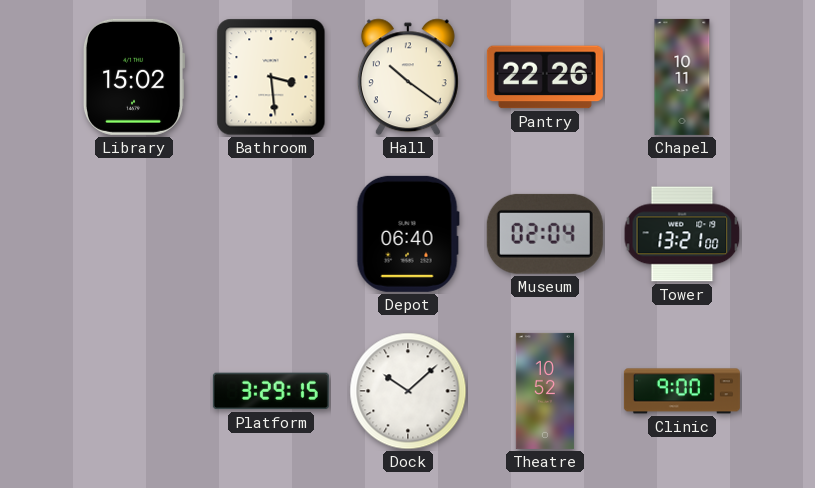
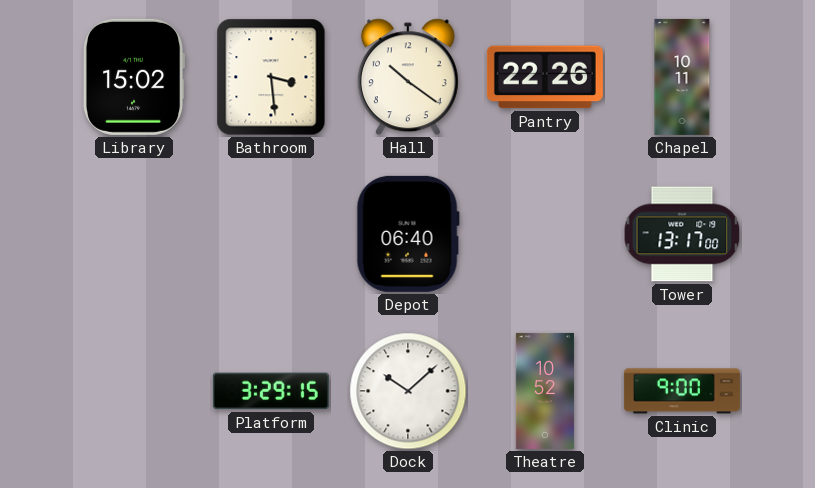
Museum: 02:04 -> none
Tower: 13:21 -> 13:17
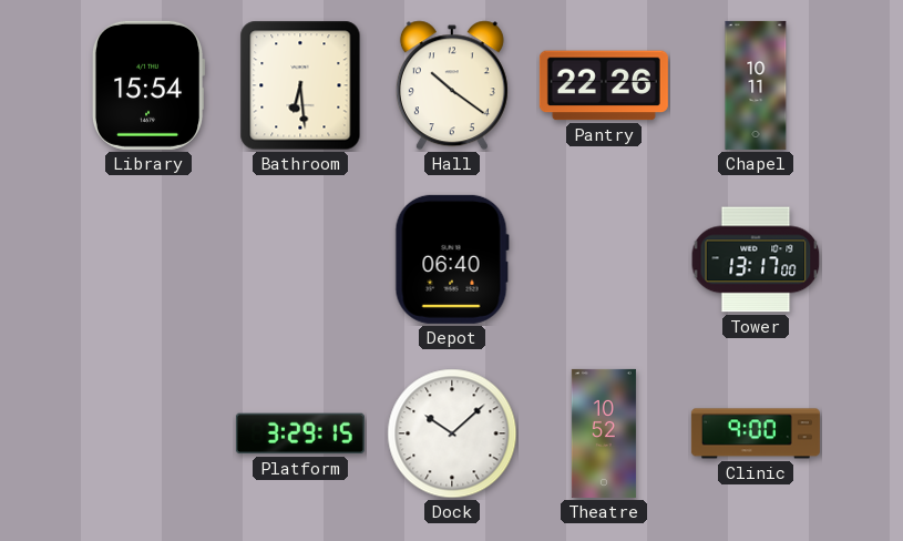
Library: 15:02 -> 15:54
Bathroom: 3:29 -> 6:29
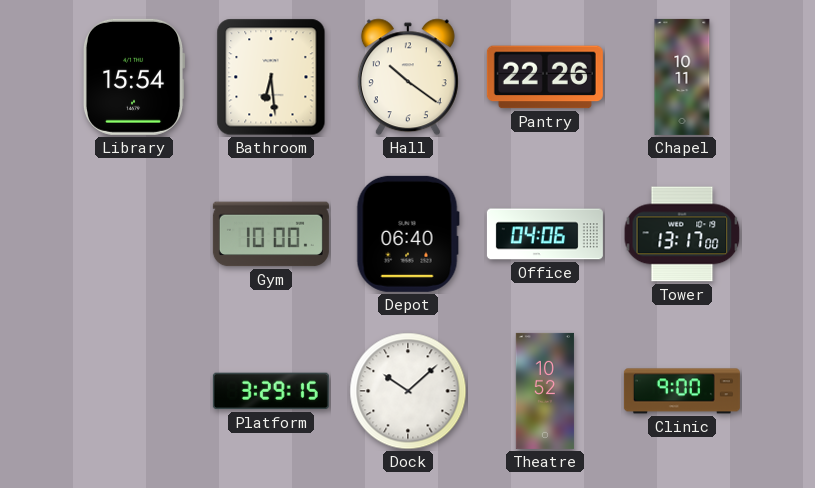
Gym: none -> 10:00
Office: none -> 04:06
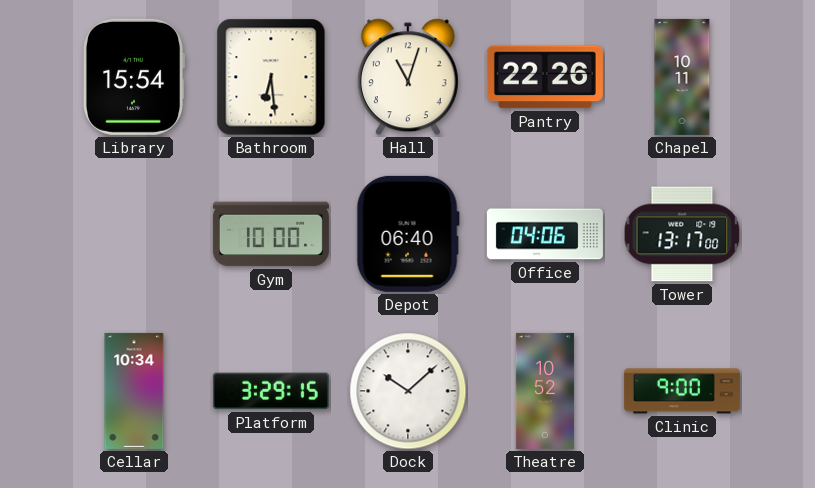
Hall: 10:21 -> 11:03
Cellar: none -> 10:34
